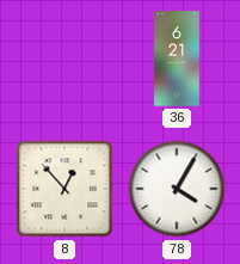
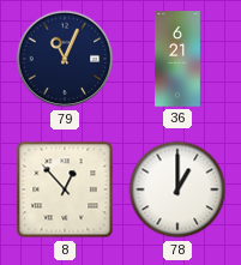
79: none -> 11:04
78: 4:05 -> 1:00
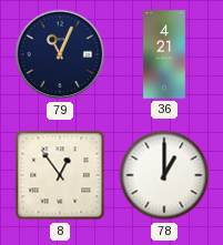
36: 6:21 -> 4:21
8: 12:53 -> 12:54
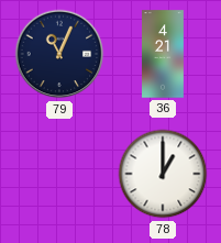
8: 12:54 -> none
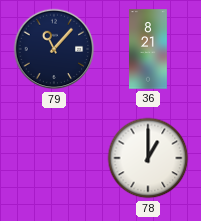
79: 11:04 -> 11:07
36: 4:21 -> 8:21
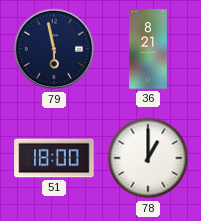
79: 11:07 -> 5:58
51: none -> 18:00
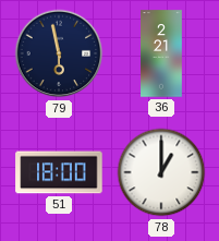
36: 8:21 -> 2:21
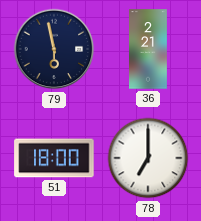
78: 1:00 -> 7:00
